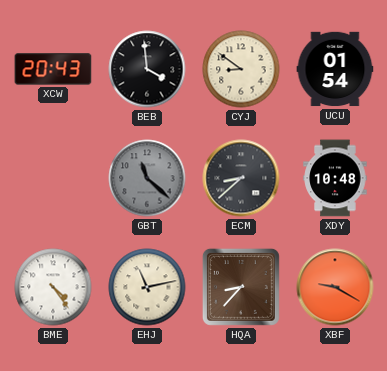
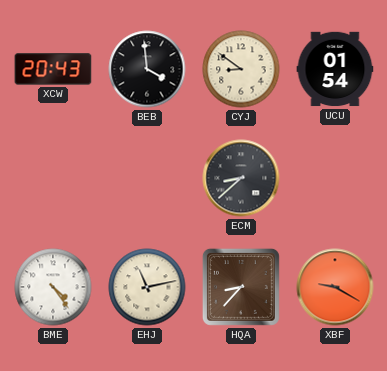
GBT: 11:22 -> none
XDY: 10:48 -> none
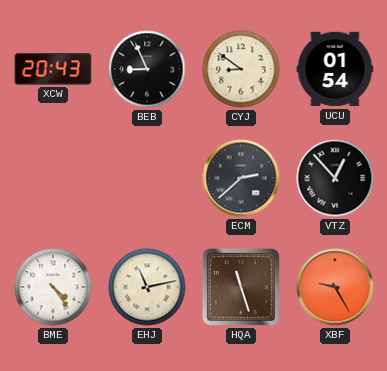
BEB: 3:59 -> 8:56
ECM: 8:38 -> 2:38
VTZ: none -> 12:53
HQA: 8:37 -> 11:27
XBF: 9:20 -> 9:25
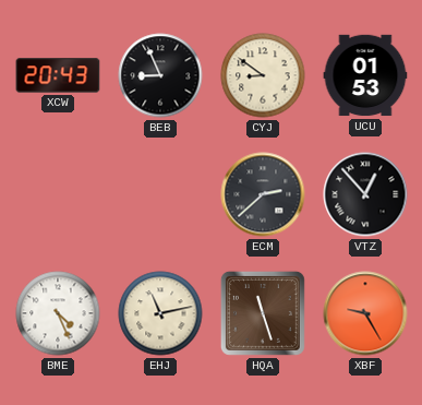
UCU: 01:54 -> 01:53
BME: 4:24 -> 4:26
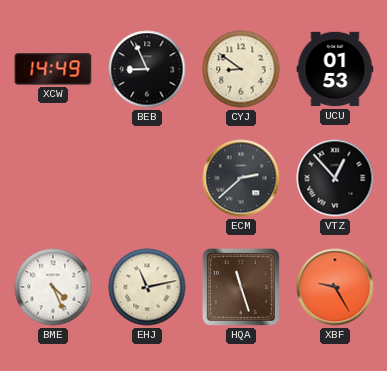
XCW: 20:43 -> 14:49
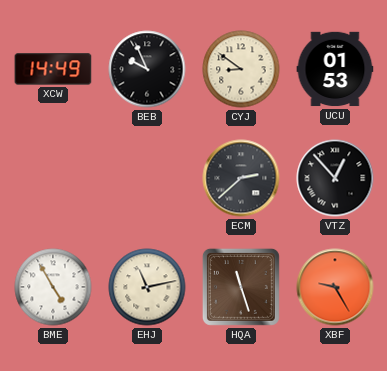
BEB: 8:56 -> 9:56
BME: 4:26 -> 4:55
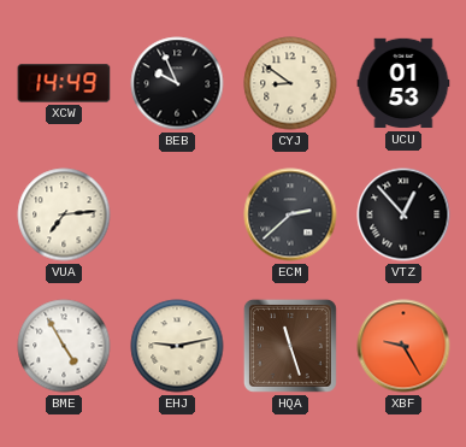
VUA: none -> 7:14
EHJ: 11:13 -> 9:13
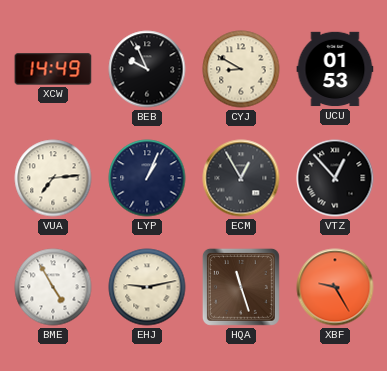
CYJ: 8:51 -> 8:50
LYP: none -> 1:04
ECM: 2:38 -> 12:55
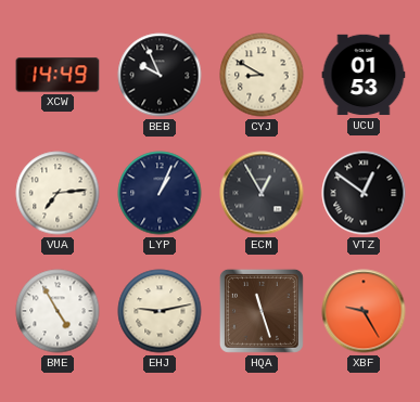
VTZ: 12:53 -> 12:51
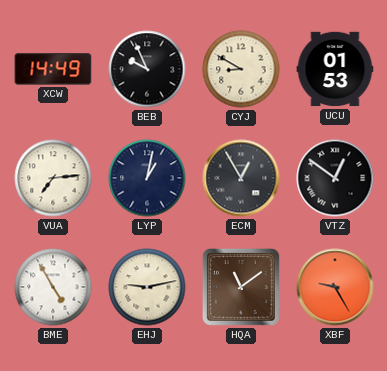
LYP: 1:04 -> 1:02
HQA: 11:27 -> 11:09
